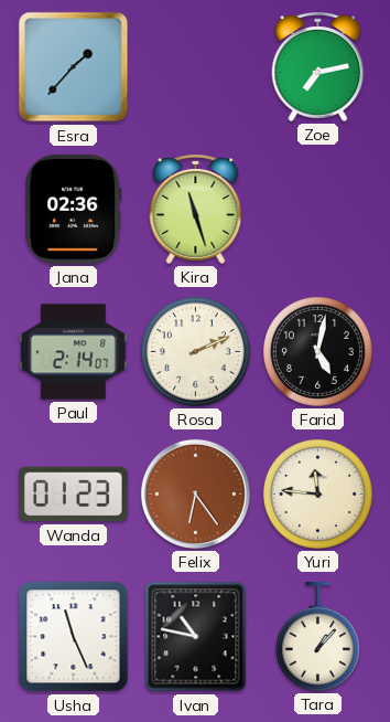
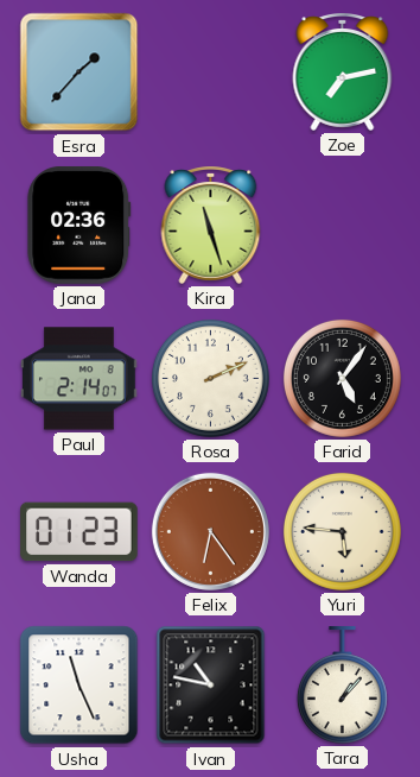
Farid: 5:02 -> 5:06
Yuri: 11:46 -> 5:46
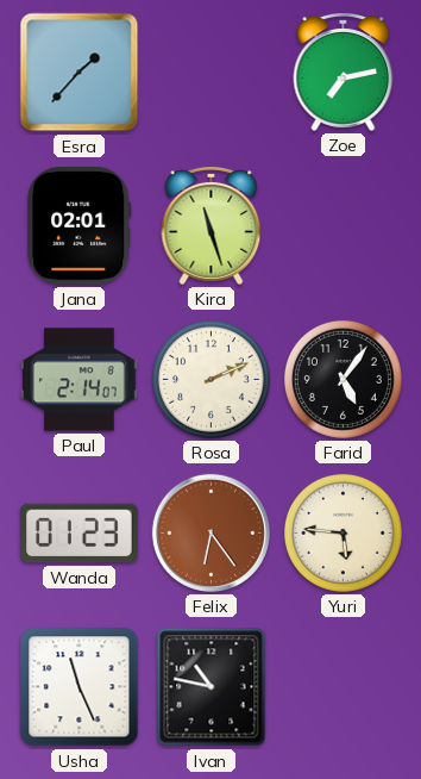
Jana: 02:36 -> 02:01
Tara: 1:07 -> none
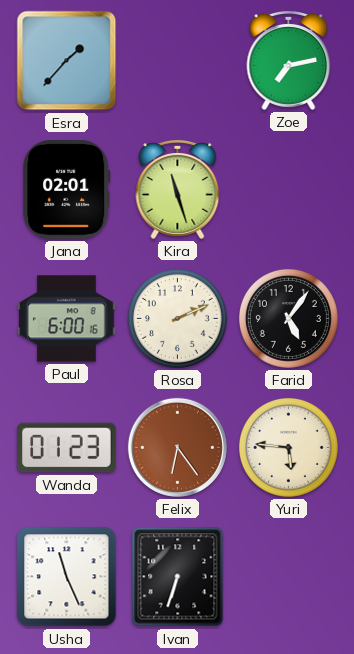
Paul: 2:14 -> 6:00
Ivan: 10:47 -> 6:33
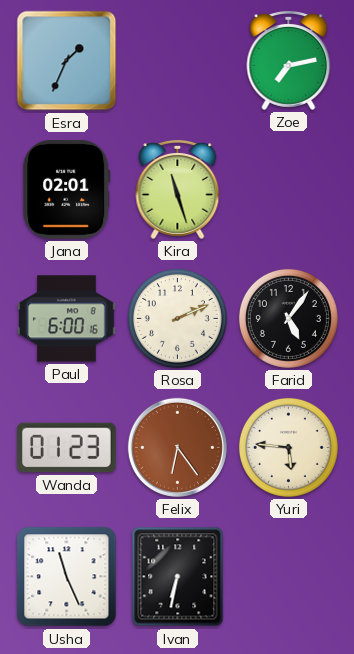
Esra: 1:37 -> 1:34
Ivan: 6:33 -> 6:32
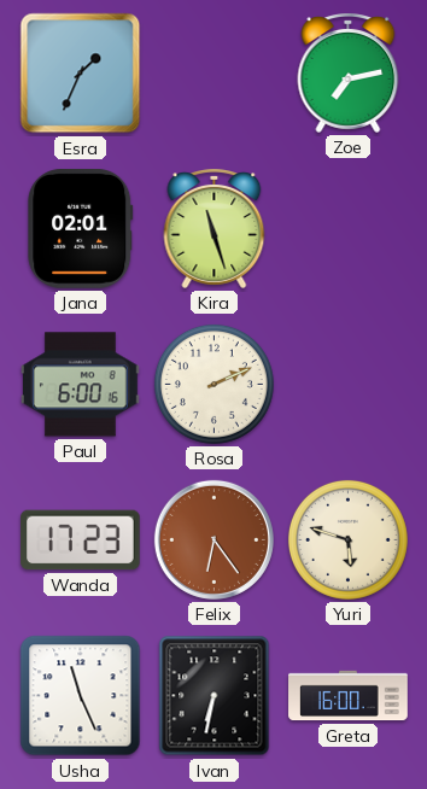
Farid: 5:06 -> none
Wanda: 01:23 -> 17:23
Yuri: 5:46 -> 5:48
Greta: none -> 16:00
